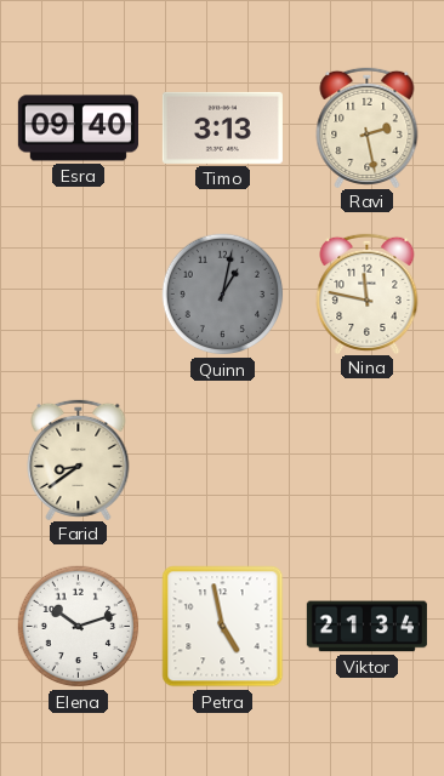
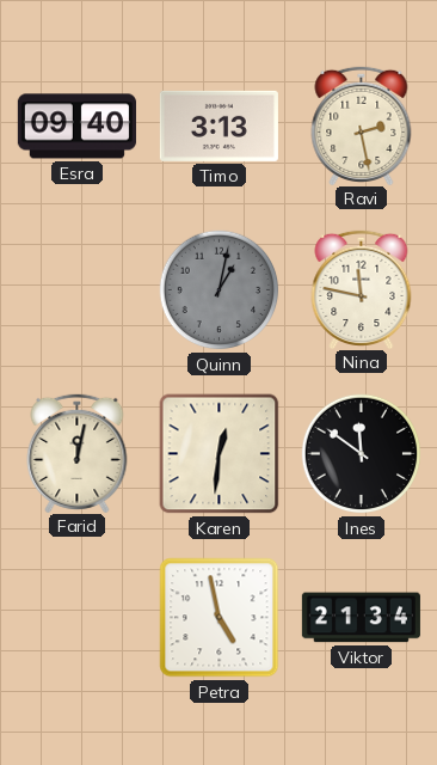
Farid: 8:39 -> 12:02
Karen: none -> 12:31
Ines: none -> 11:51
Elena: 10:12 -> none
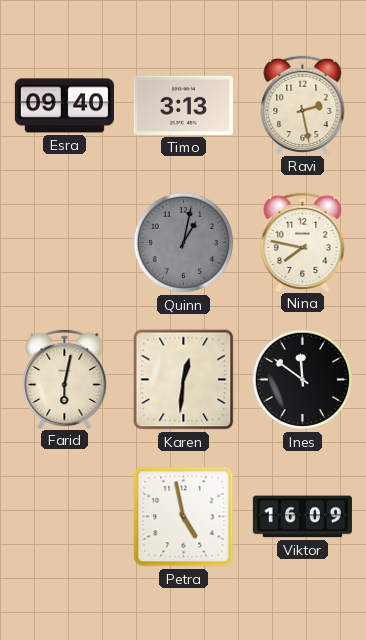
Nina: 11:47 -> 7:47
Farid: 12:02 -> 6:02
Viktor: 21:34 -> 16:09
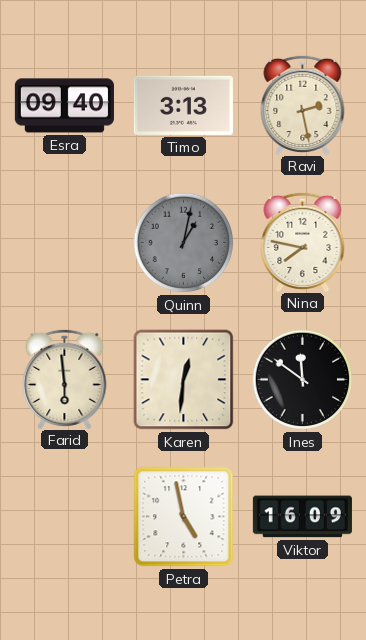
Farid: 6:02 -> 5:59
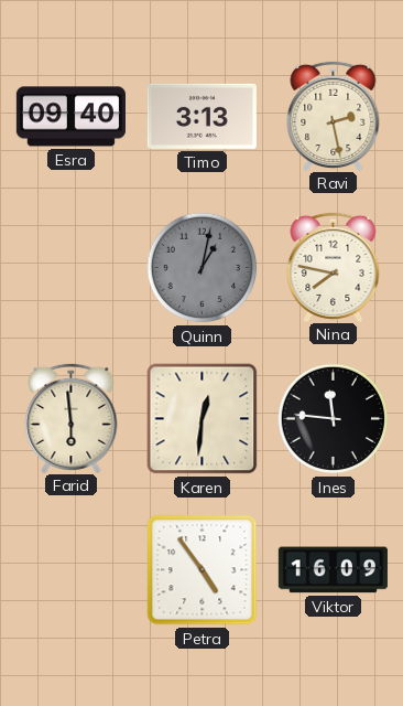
Ines: 11:51 -> 11:46
Petra: 4:58 -> 4:54
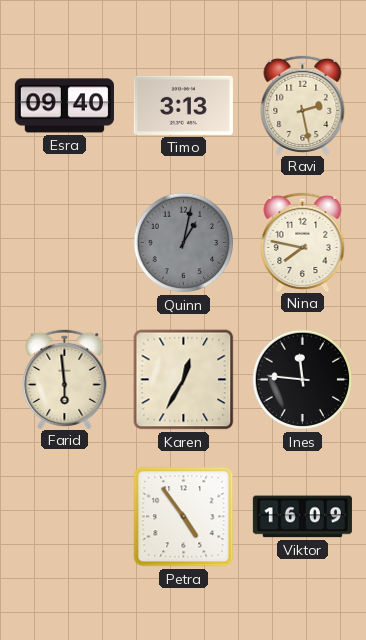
Karen: 12:31 -> 12:35
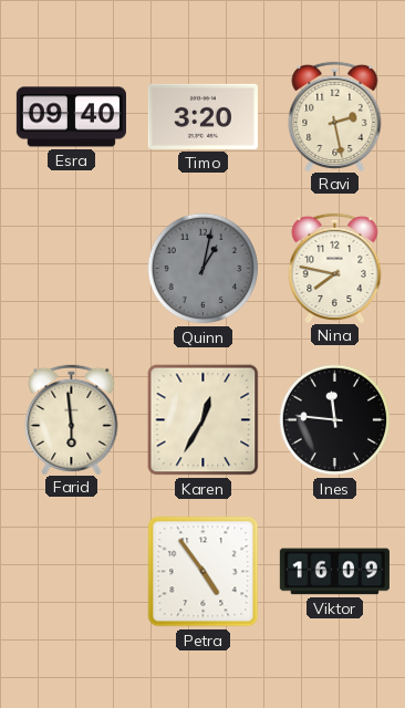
Timo: 3:13 -> 3:20
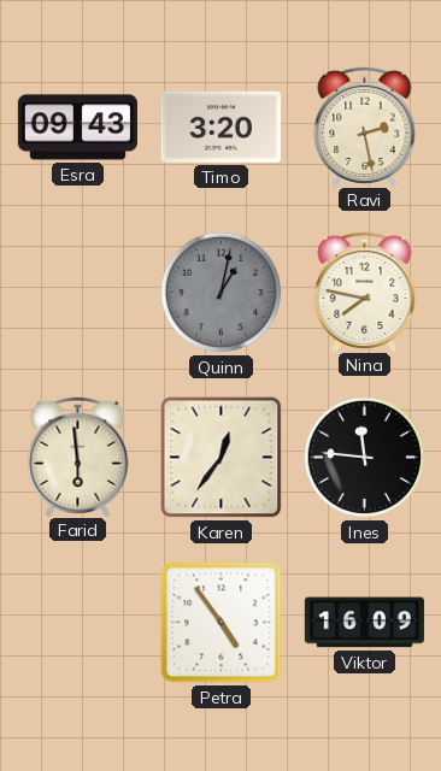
Esra: 09:40 -> 09:43
Karen: 12:35 -> 12:36
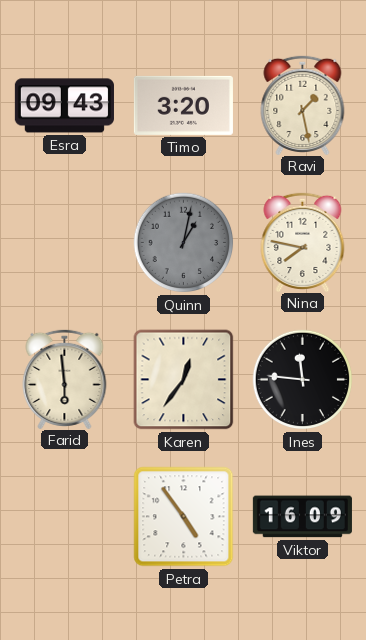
Ravi: 2:28 -> 1:28
